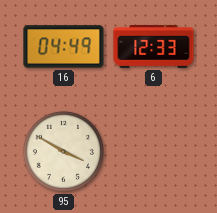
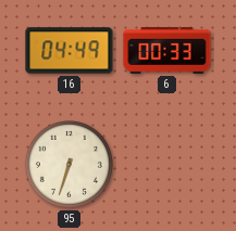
6: 12:33 -> 00:33
95: 3:50 -> 6:33
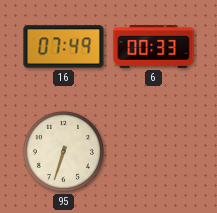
16: 04:49 -> 07:49
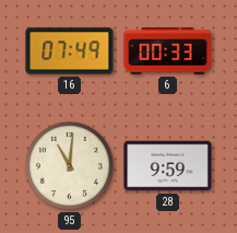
95: 6:33 -> 11:01
28: none -> 9:59
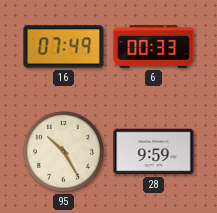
95: 11:01 -> 10:25
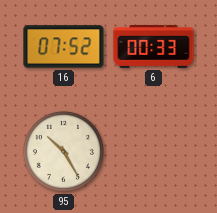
16: 07:49 -> 07:52
28: 9:59 -> none
